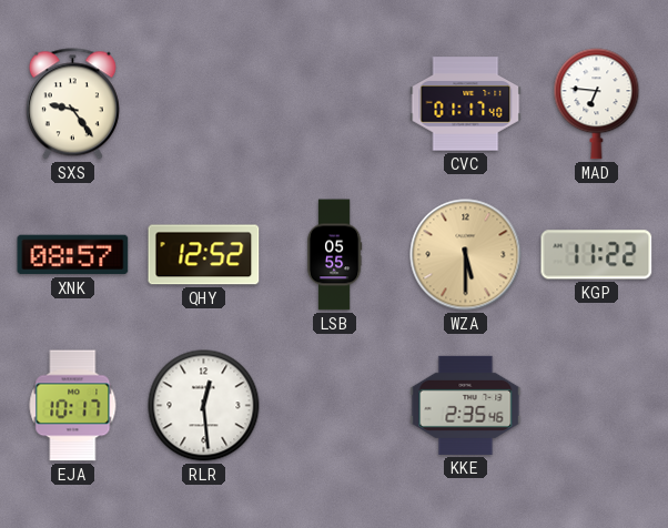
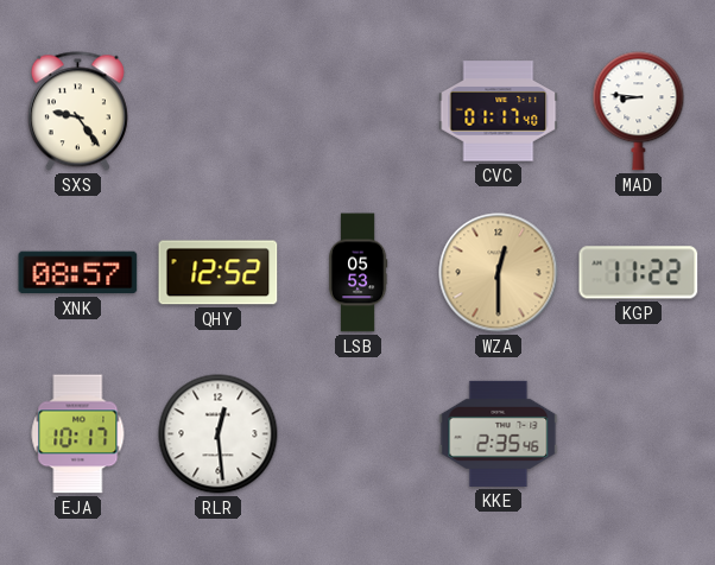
MAD: 6:46 -> 8:46
LSB: 05:55 -> 05:53
WZA: 5:30 -> 12:30
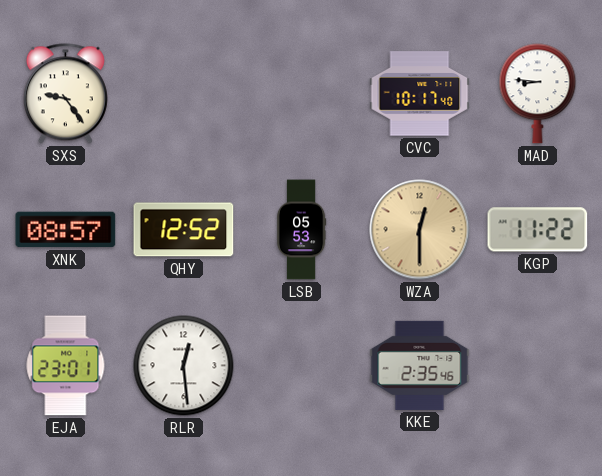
CVC: 01:17 -> 10:17
EJA: 10:17 -> 23:01
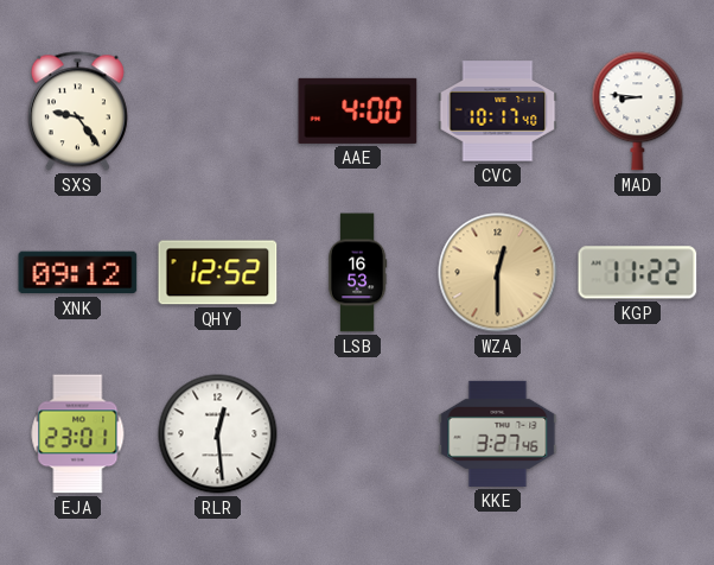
AAE: none -> 4:00
XNK: 08:57 -> 09:12
LSB: 05:53 -> 16:53
KKE: 2:35 -> 3:27
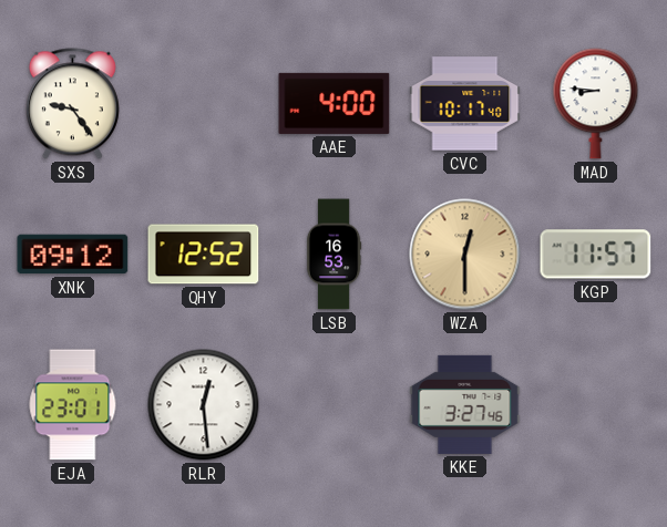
KGP: 11:22 -> 11:57
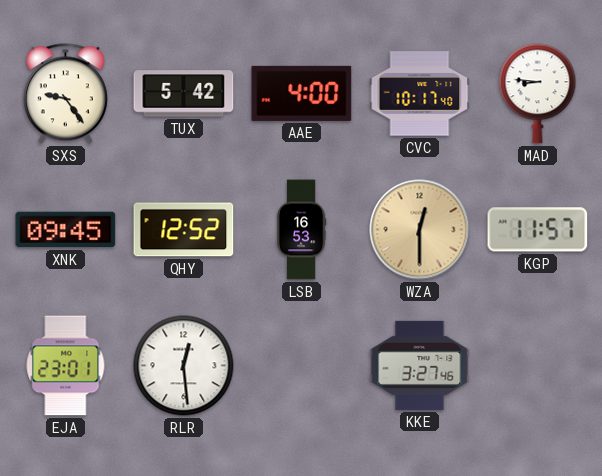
TUX: none -> 5:42
XNK: 09:12 -> 09:45
